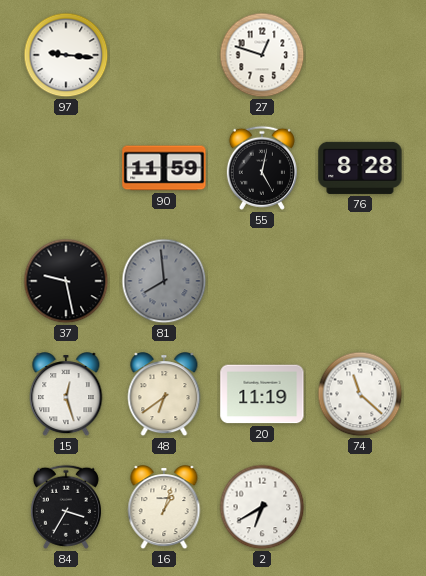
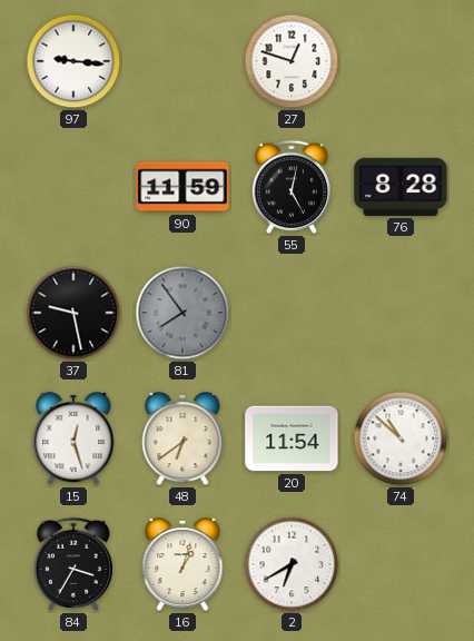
81: 7:59 -> 7:54
20: 11:19 -> 11:54
74: 11:22 -> 10:52
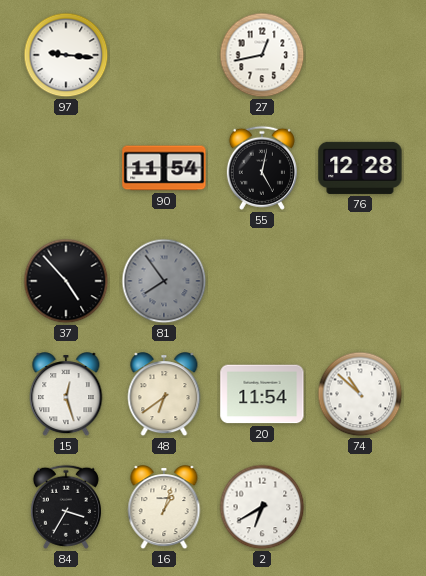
27: 12:48 -> 12:43
90: 11:59 -> 11:54
76: 8:28 -> 12:28
37: 9:28 -> 4:53
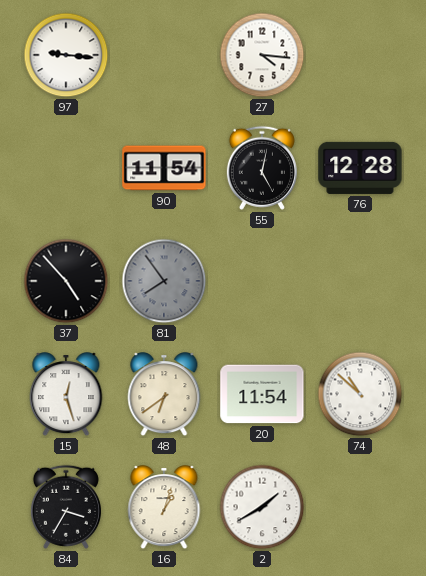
27: 12:43 -> 4:16
2: 6:40 -> 1:40
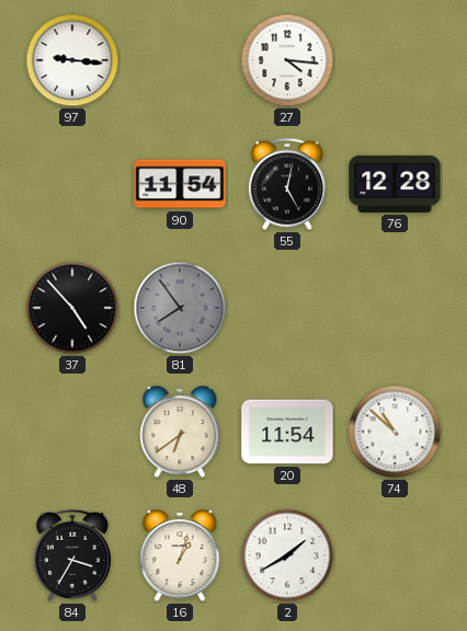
15: 12:27 -> none
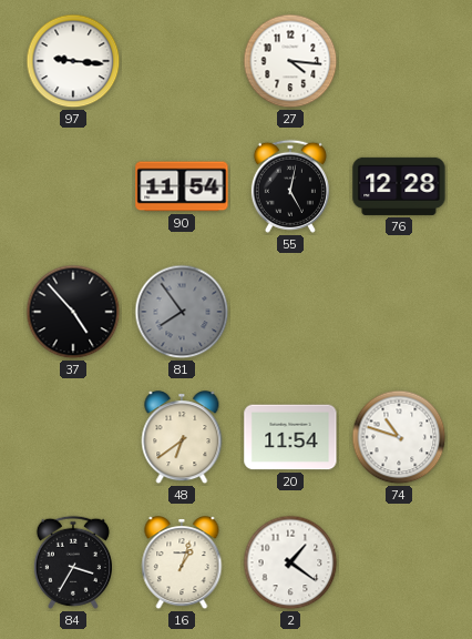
74: 10:52 -> 10:48
2: 1:40 -> 1:21
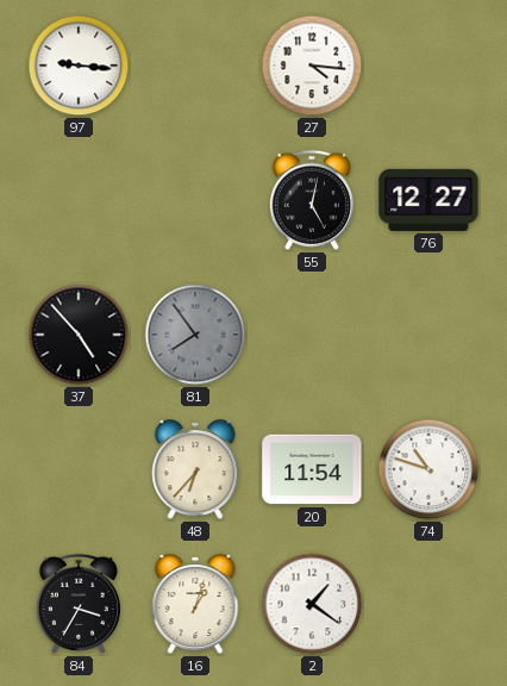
90: 11:54 -> none
76: 12:28 -> 12:27
48: 6:39 -> 6:37
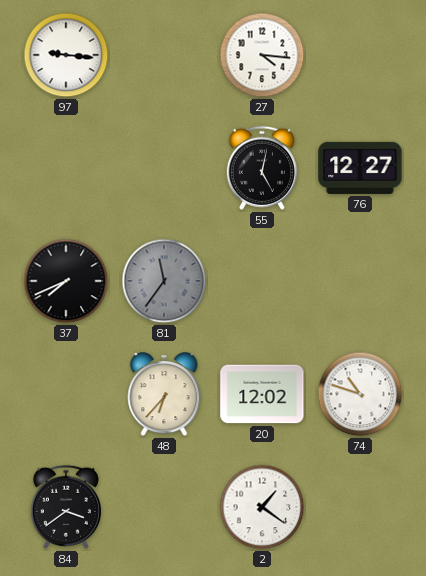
37: 4:53 -> 7:41
81: 7:54 -> 11:36
20: 11:54 -> 12:02
84: 3:35 -> 3:39
16: 1:03 -> none
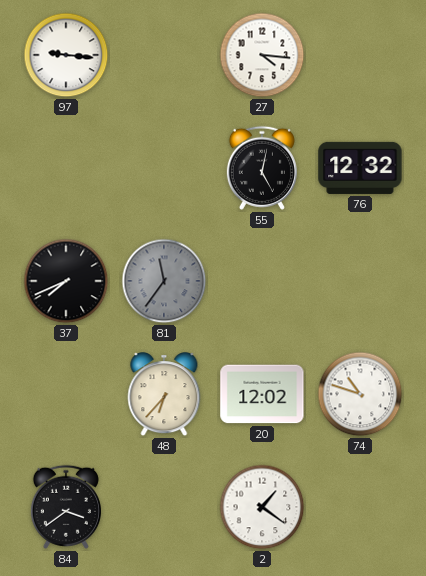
76: 12:27 -> 12:32
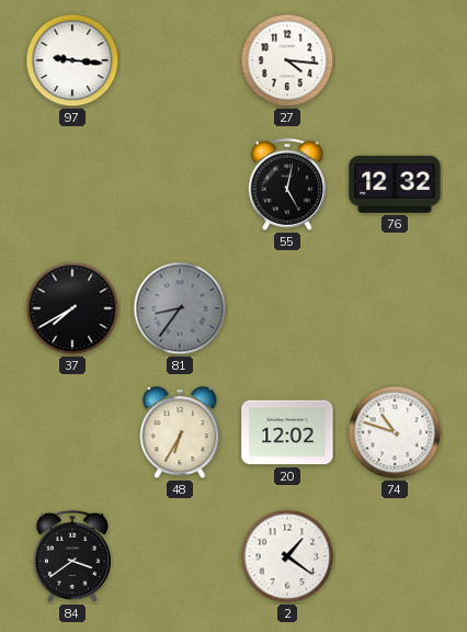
37: 7:41 -> 7:40
81: 11:36 -> 8:36
48: 6:37 -> 6:35
